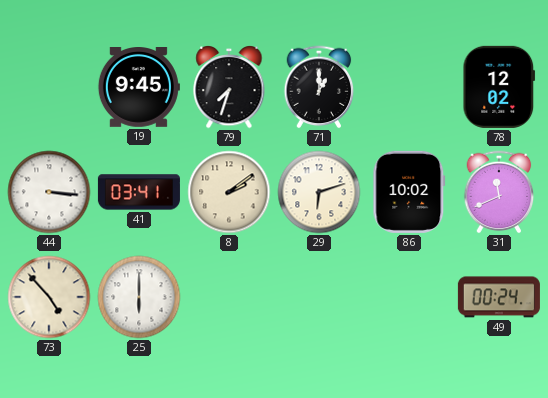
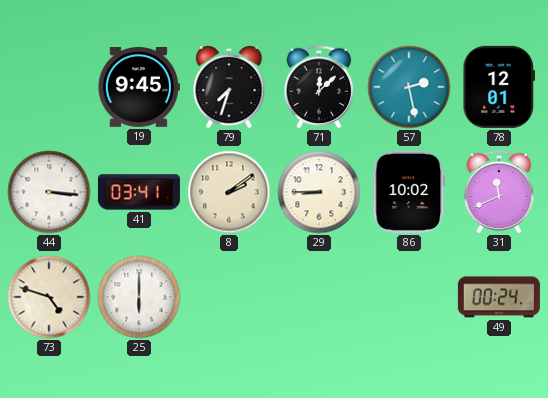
71: 1:00 -> 12:08
57: none -> 2:28
78: 12:02 -> 12:01
29: 6:12 -> 8:45
73: 4:53 -> 4:48
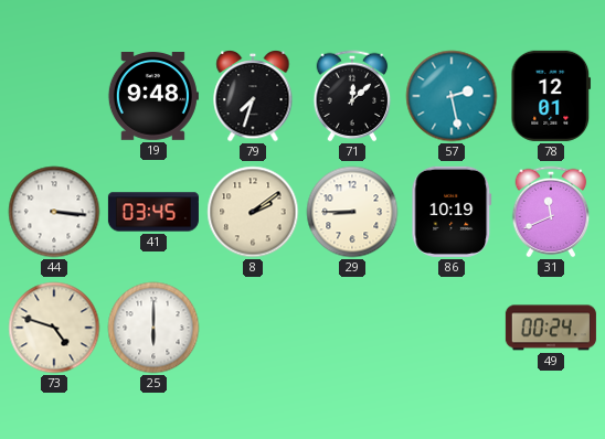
19: 9:45 -> 9:48
41: 03:41 -> 03:45
86: 10:02 -> 10:19
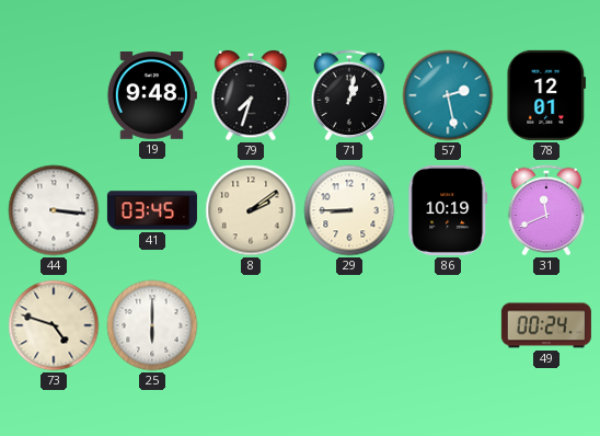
71: 12:08 -> 1:02
